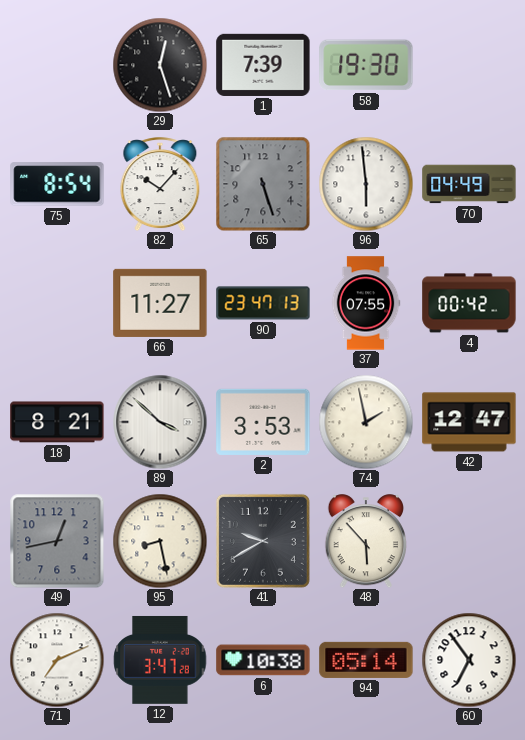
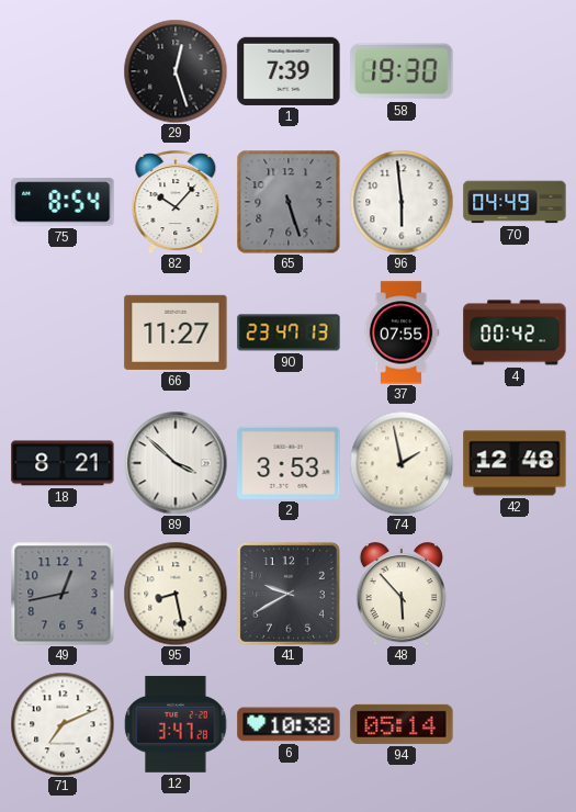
42: 12:47 -> 12:48
60: 6:54 -> none
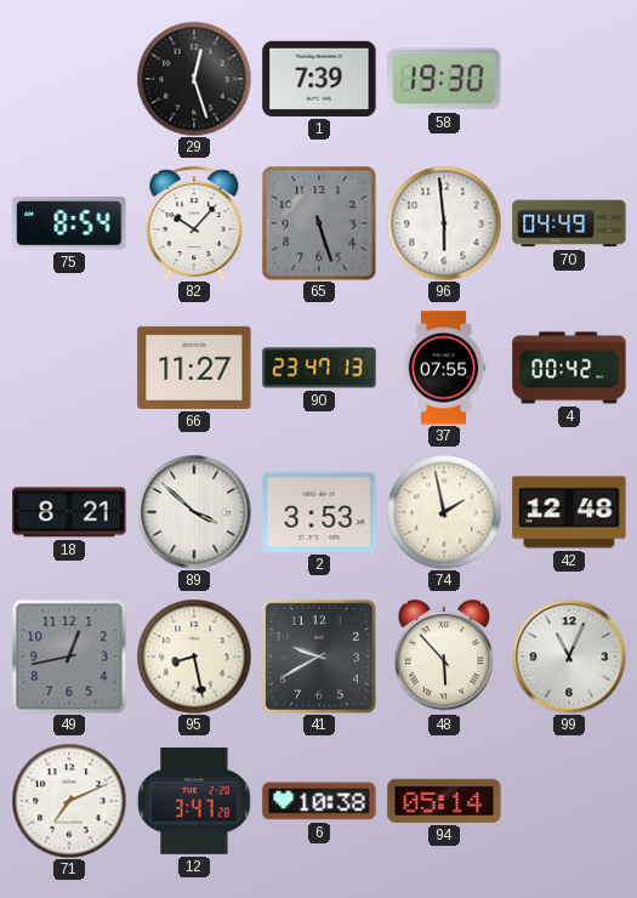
99: none -> 11:04
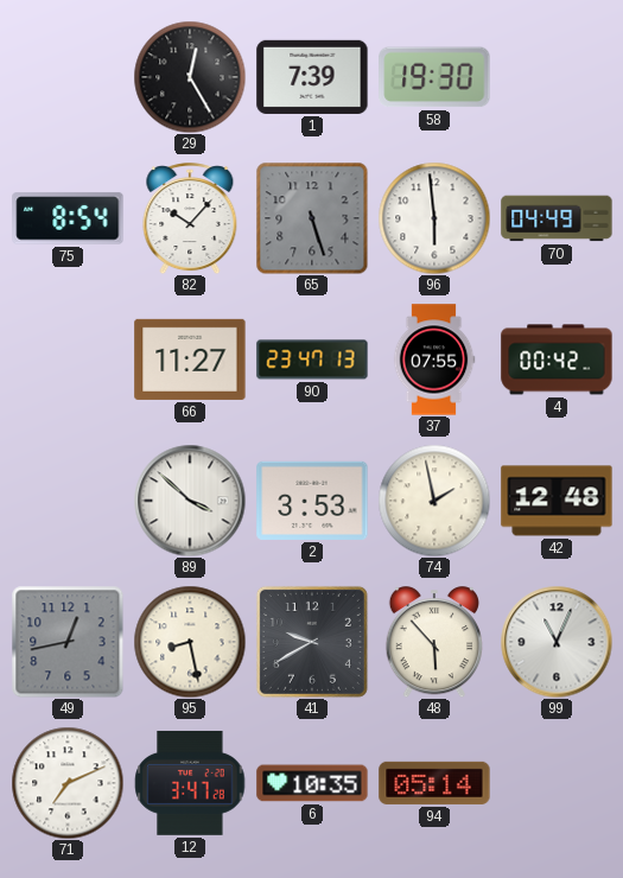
29: 12:27 -> 12:25
18: 8:21 -> none
6: 10:38 -> 10:35
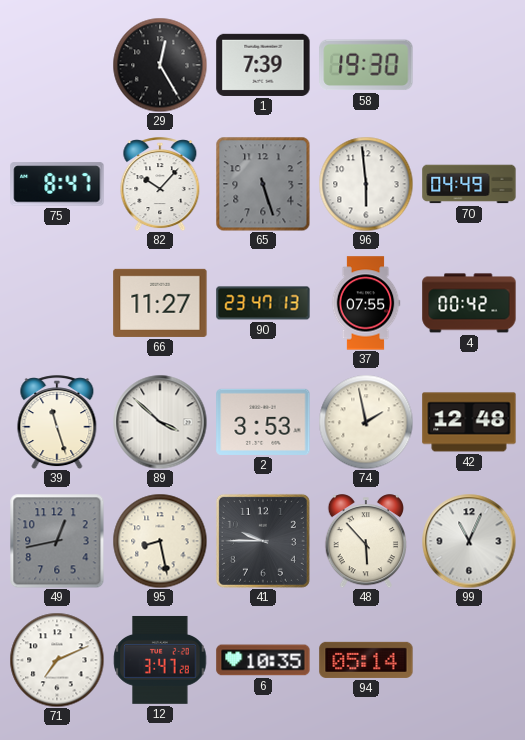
75: 8:54 -> 8:47
39: none -> 11:27
41: 9:40 -> 9:45
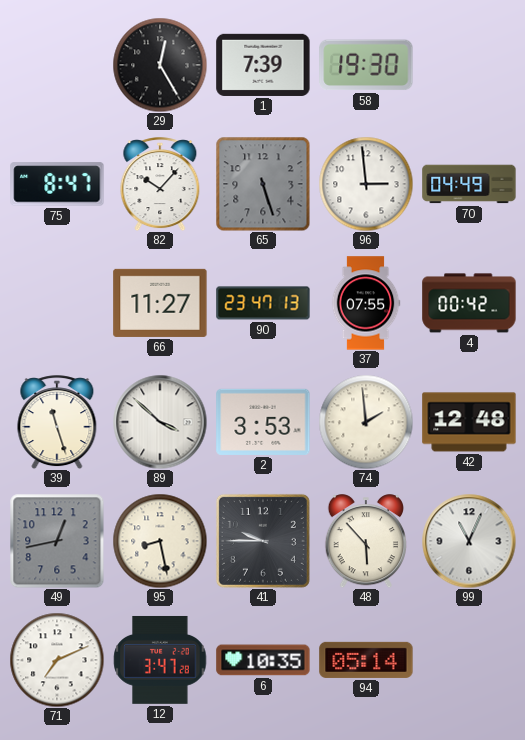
96: 5:59 -> 2:59
74: 1:58 -> 1:59
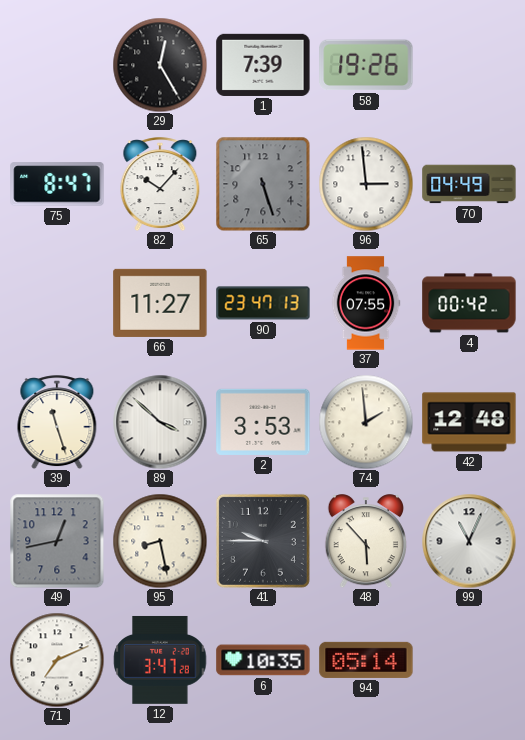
58: 19:30 -> 19:26
